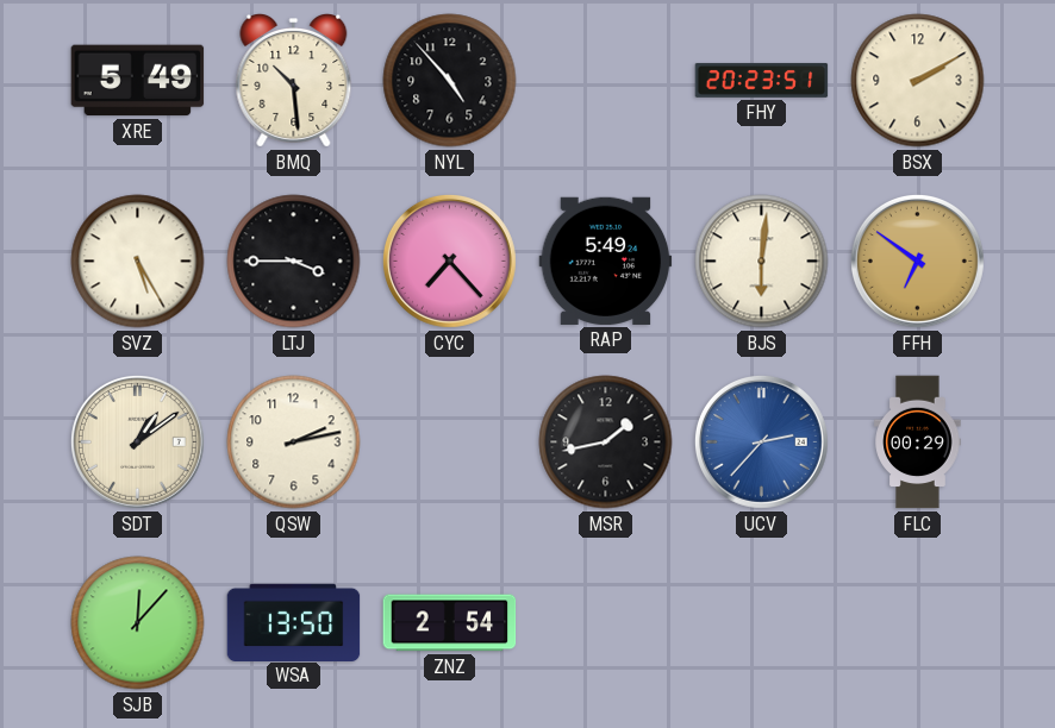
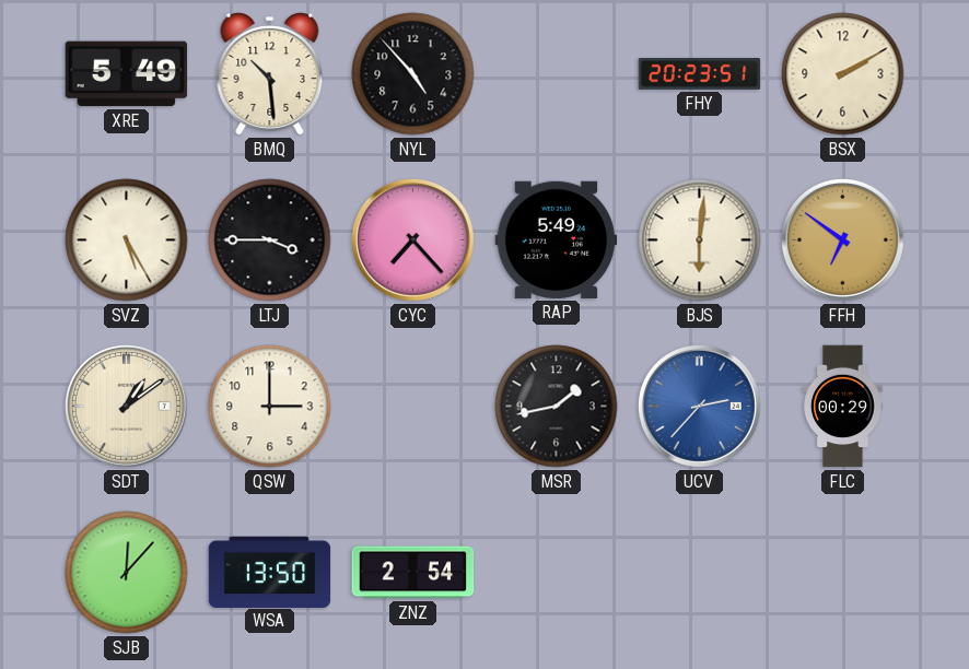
QSW: 2:13 -> 3:00
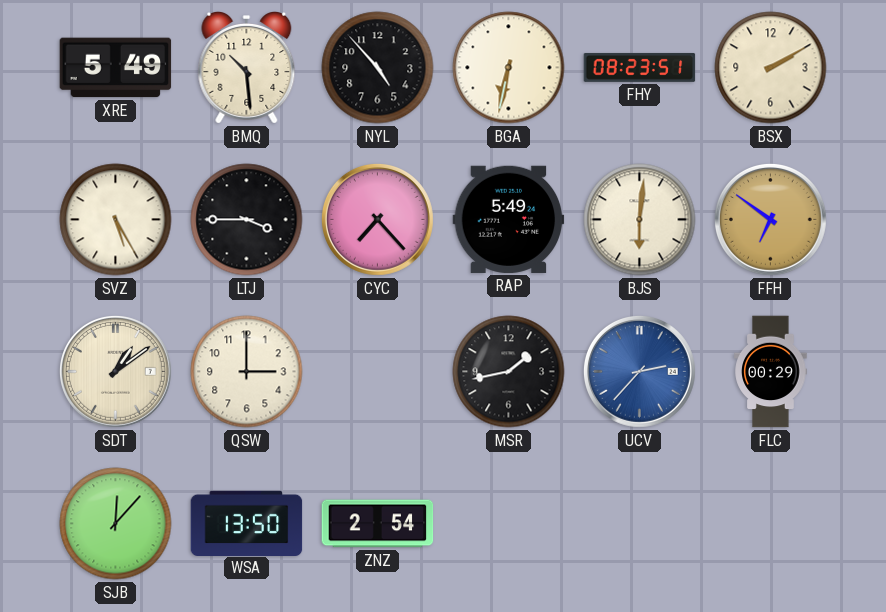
BGA: none -> 6:32
FHY: 20:23 -> 08:23
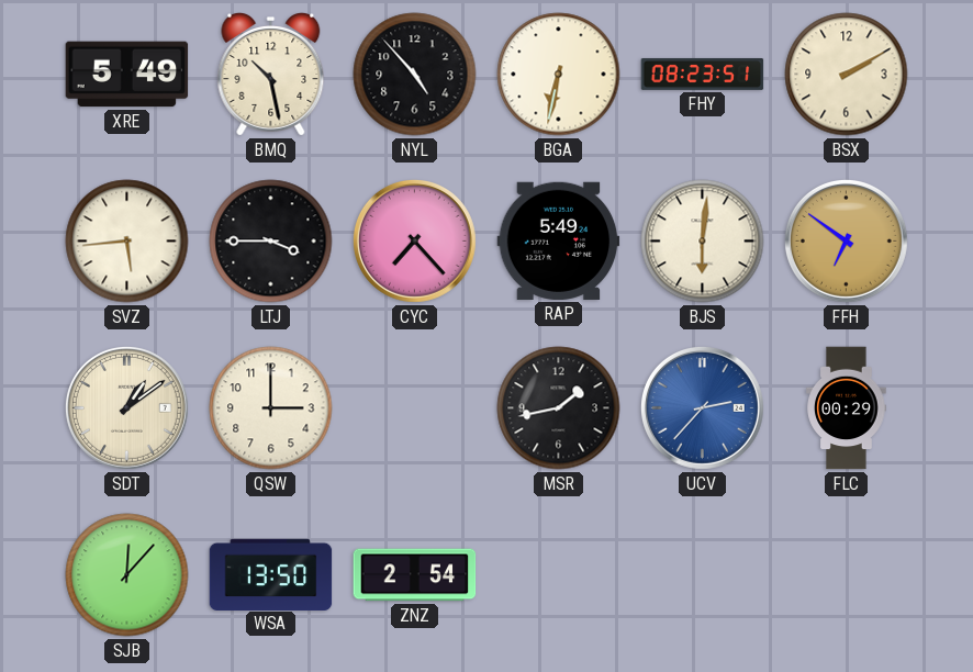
BMQ: 10:29 -> 10:28
SVZ: 5:25 -> 5:44
